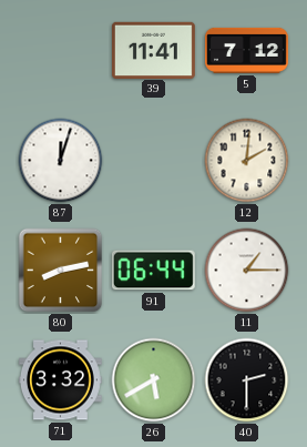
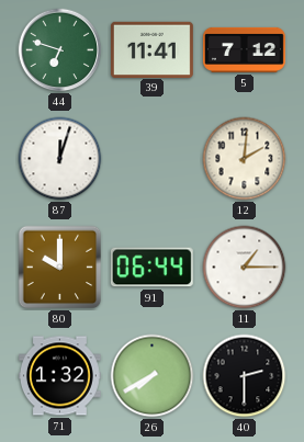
44: none -> 6:48
80: 8:13 -> 10:00
71: 3:32 -> 1:32
26: 5:40 -> 7:40
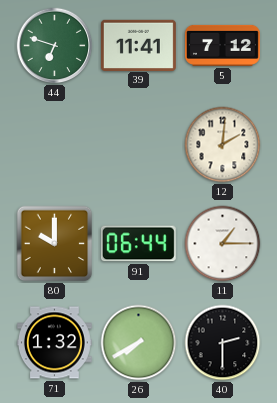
87: 12:03 -> none
